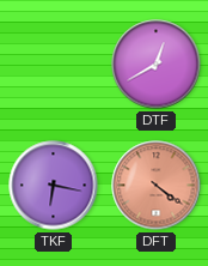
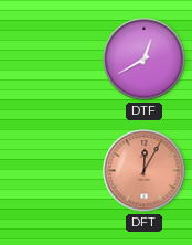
TKF: 6:17 -> none
DFT: 4:21 -> 12:05
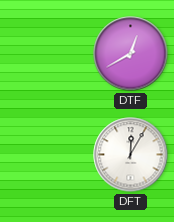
DFT dial: salmon -> white
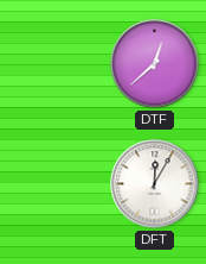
DTF: 12:40 -> 12:38
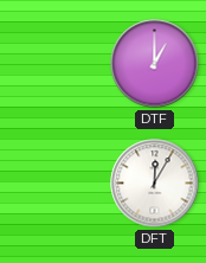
DTF: 12:38 -> 1:00
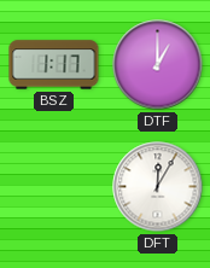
BSZ: none -> 1:17
